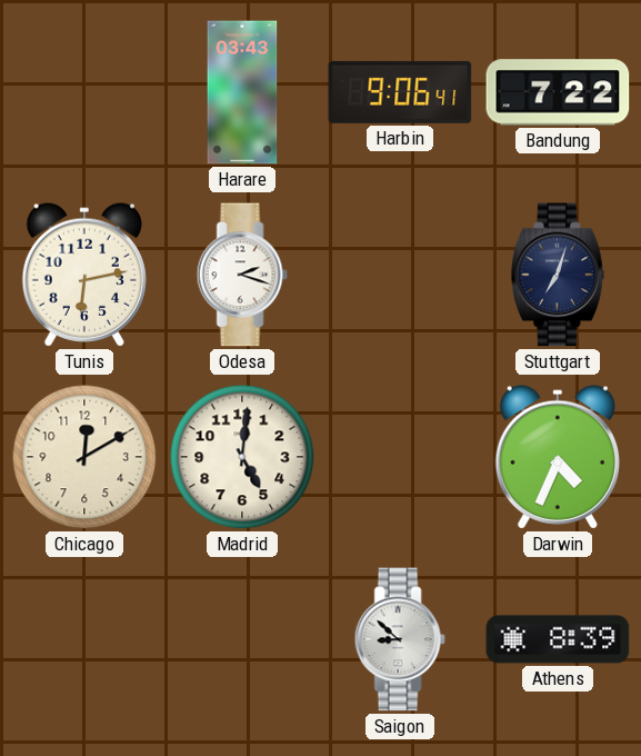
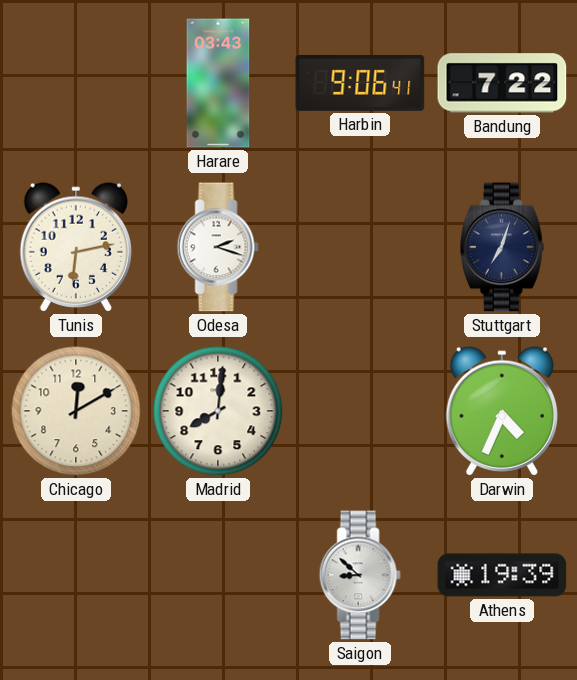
Madrid: 5:01 -> 8:01
Athens: 8:39 -> 19:39
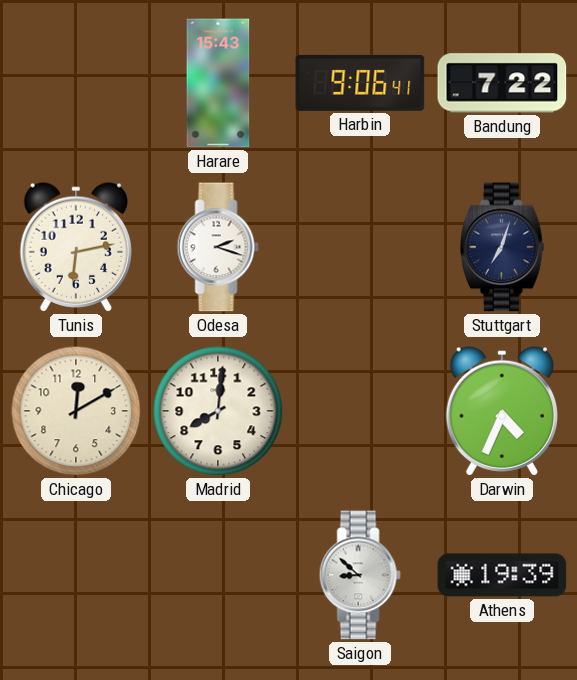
Harare: 03:43 -> 15:43
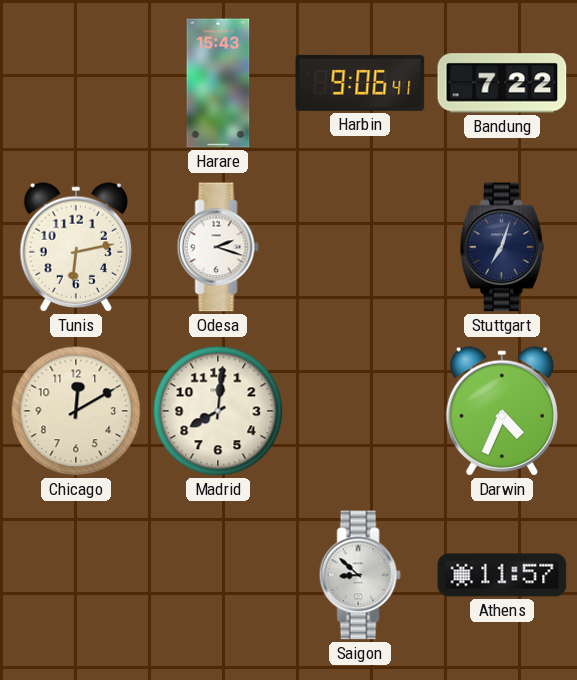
Athens: 19:39 -> 11:57
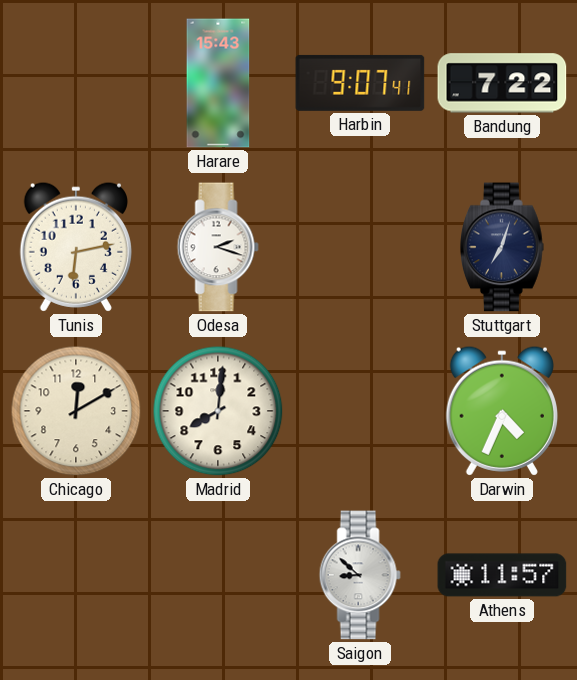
Harbin: 9:06 -> 9:07
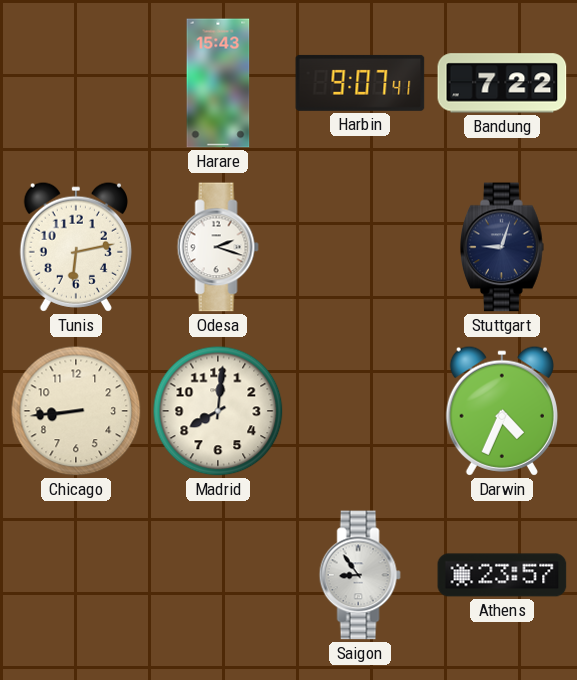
Stuttgart: 7:03 -> 9:03
Chicago: 12:10 -> 8:44
Saigon: 8:52 -> 8:54
Athens: 11:57 -> 23:57
